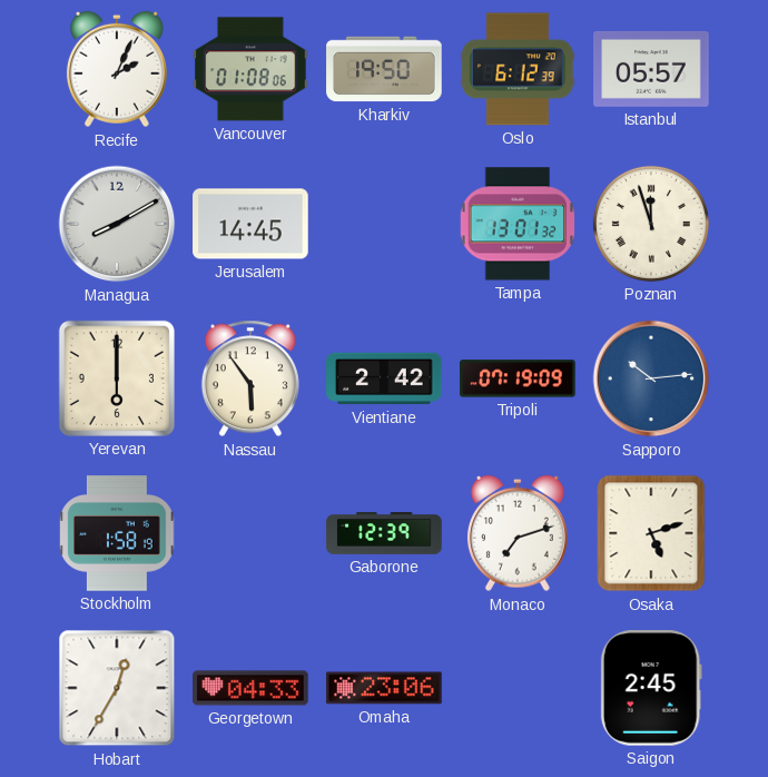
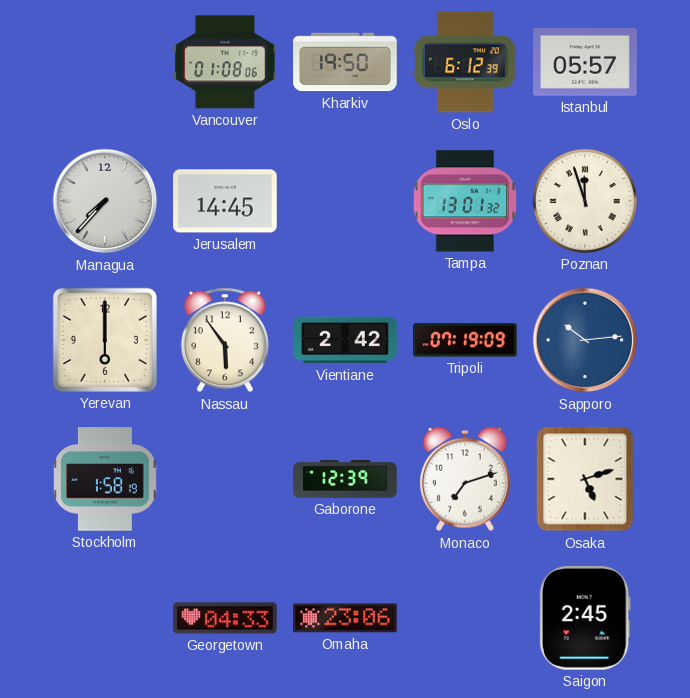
Recife: 2:04 -> none
Managua: 8:10 -> 7:37
Hobart: 12:35 -> none
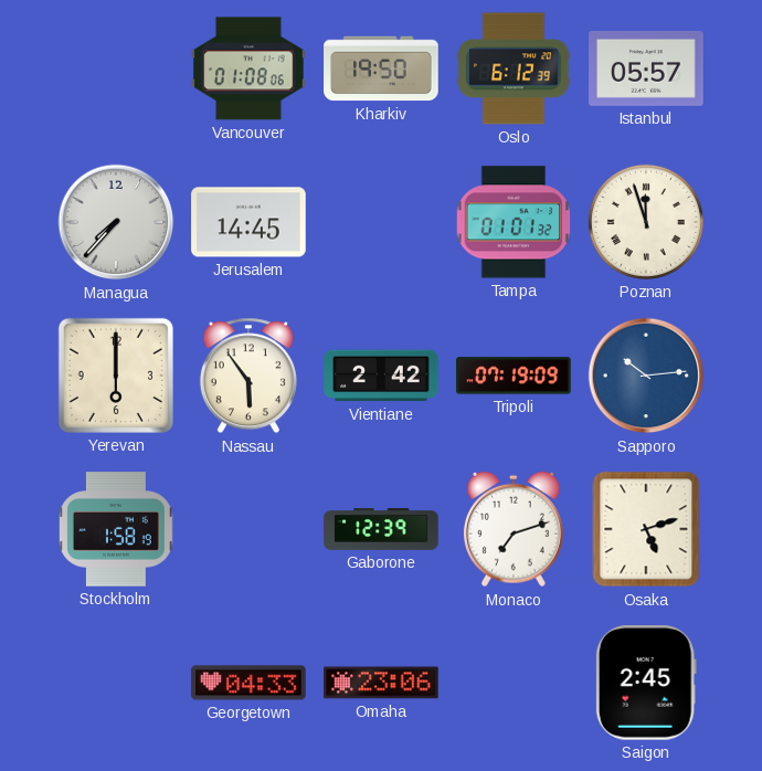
Tampa: 13:01 -> 01:01
